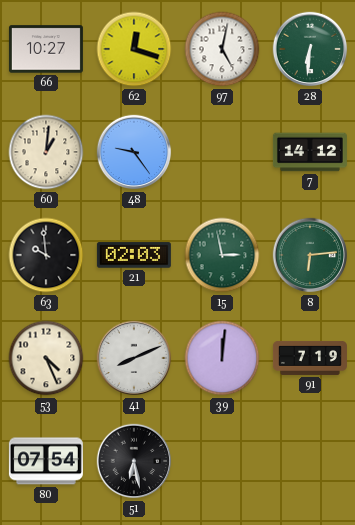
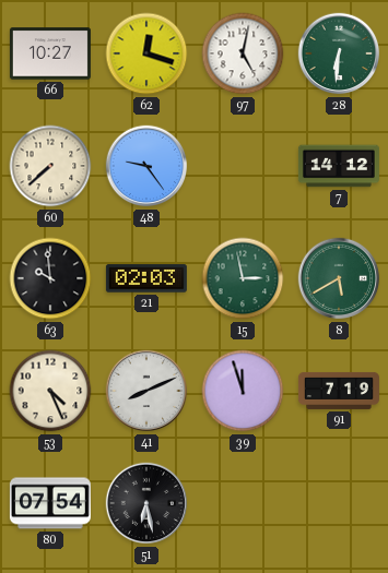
60: 1:01 -> 7:38
8: 6:14 -> 5:40
39: 12:01 -> 11:57
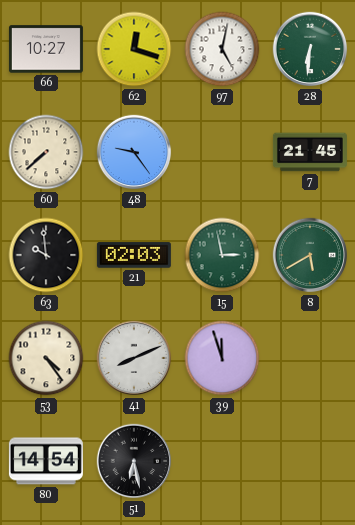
7: 14:12 -> 21:45
53: 4:26 -> 4:24
91: 7:19 -> none
80: 07:54 -> 14:54
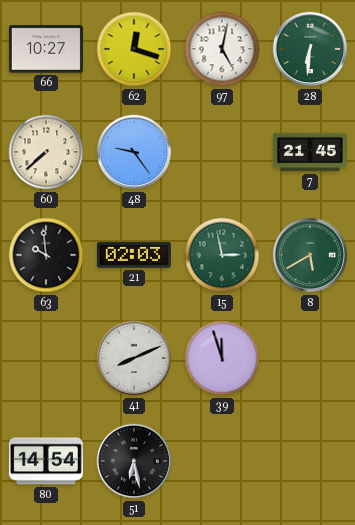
53: 4:24 -> none
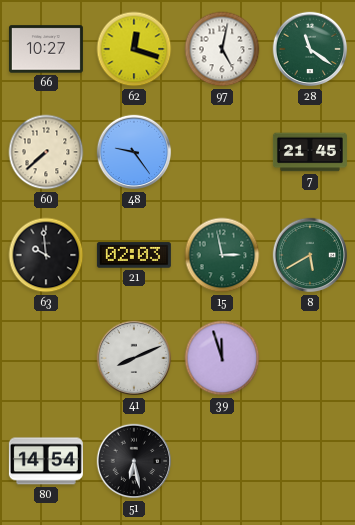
28: 6:31 -> 11:21
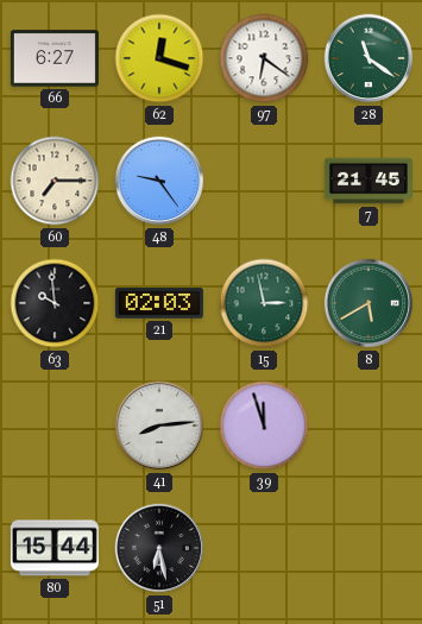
66: 10:27 -> 6:27
97: 5:02 -> 6:21
60: 7:38 -> 7:15
41: 8:11 -> 8:14
80: 14:54 -> 15:44
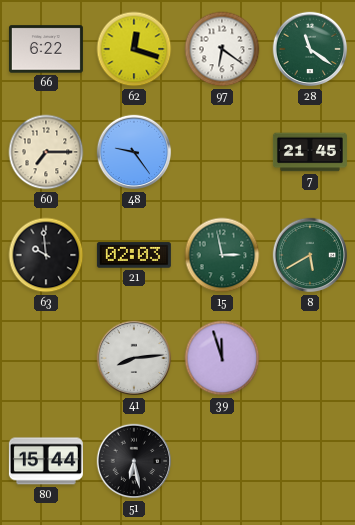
66: 6:27 -> 6:22
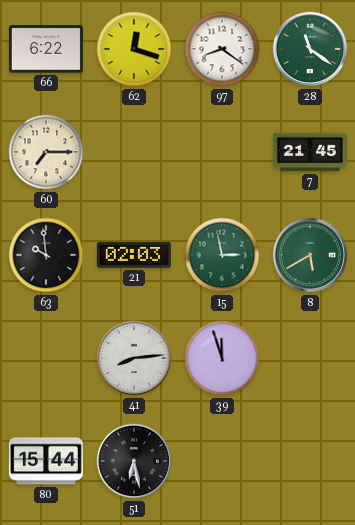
97: 6:21 -> 8:21
48: 9:24 -> none
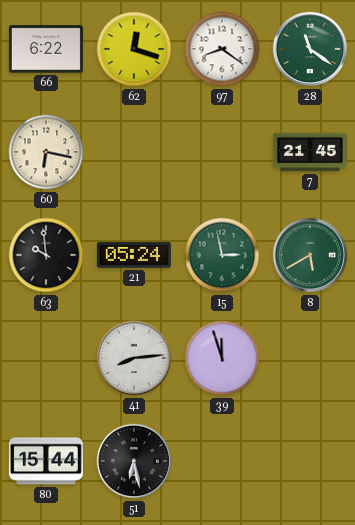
60: 7:15 -> 6:17
21: 02:03 -> 05:24
